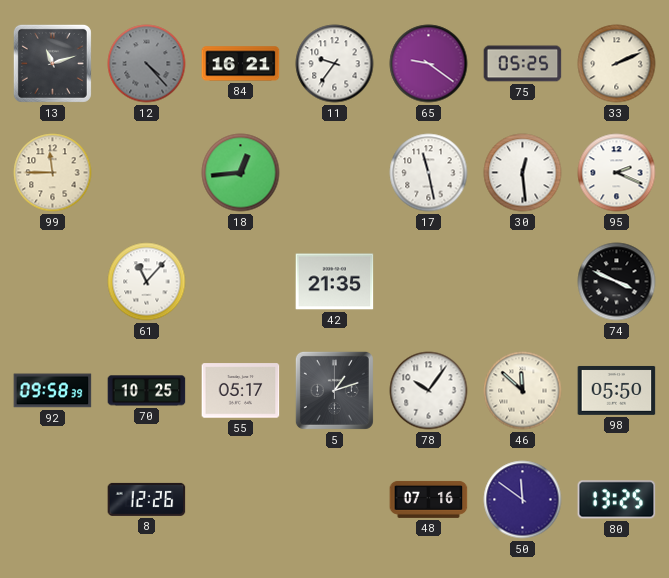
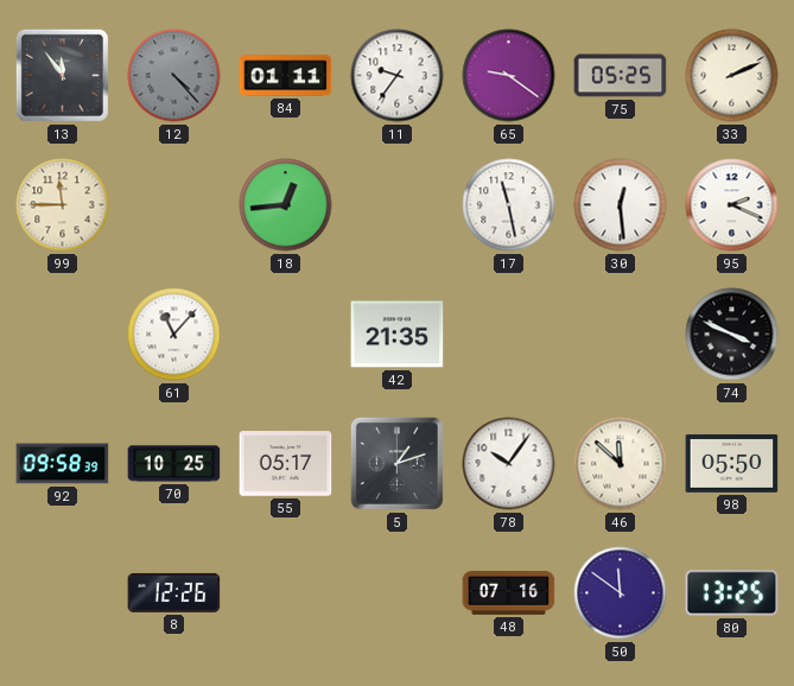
13: 11:12 -> 11:54
84: 16:21 -> 01:11
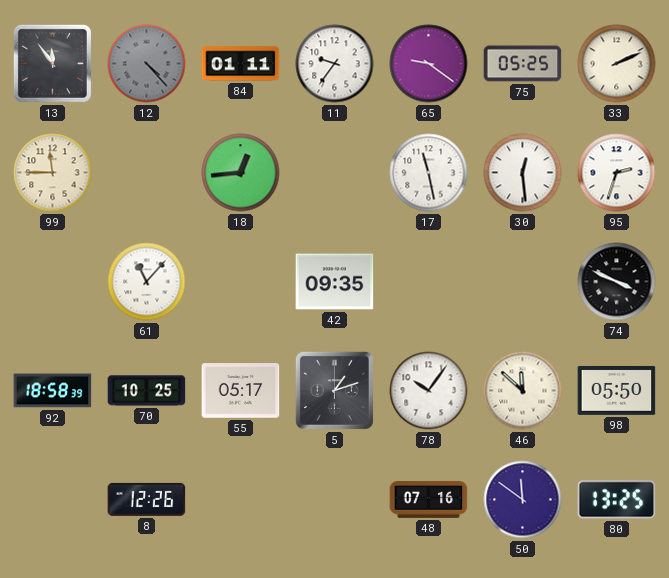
95: 2:19 -> 2:33
42: 21:35 -> 09:35
92: 09:58 -> 18:58
